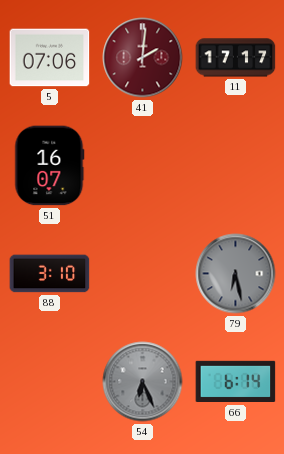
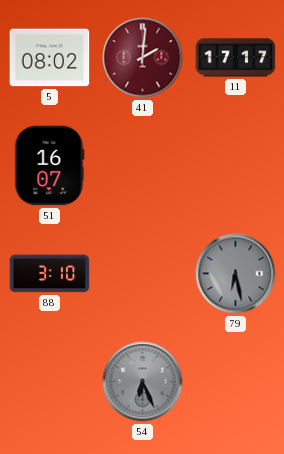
5: 07:06 -> 08:02
66: 6:14 -> none
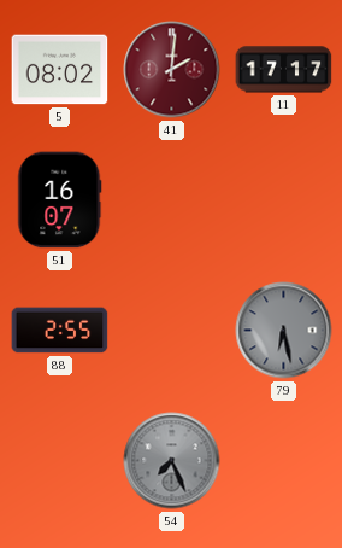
88: 3:10 -> 2:55
54: 6:26 -> 7:26
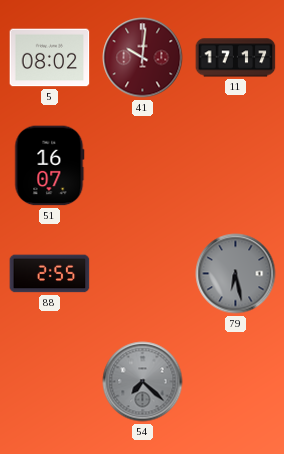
41: 2:01 -> 10:01
54: 7:26 -> 7:22
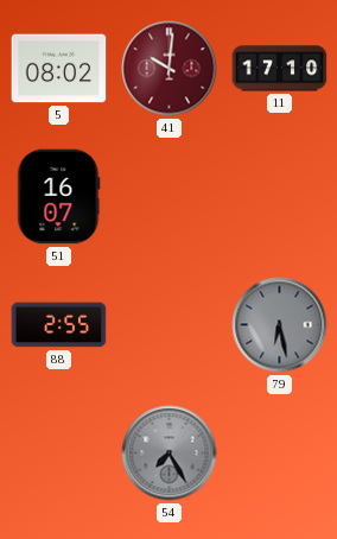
11: 17:17 -> 17:10
54: 7:22 -> 7:25
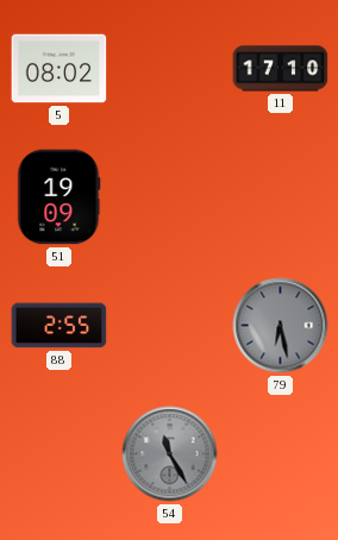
41: 10:01 -> none
51: 16:07 -> 19:09
54: 7:25 -> 11:25
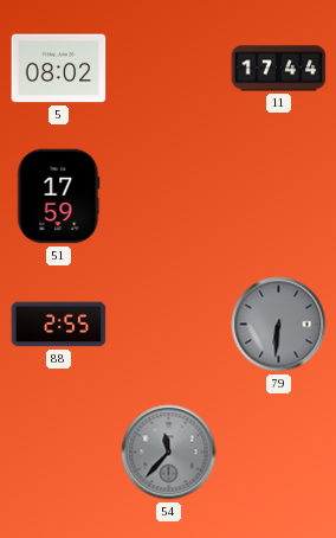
11: 17:10 -> 17:44
51: 19:09 -> 17:59
79: 6:28 -> 6:31
54: 11:25 -> 11:37
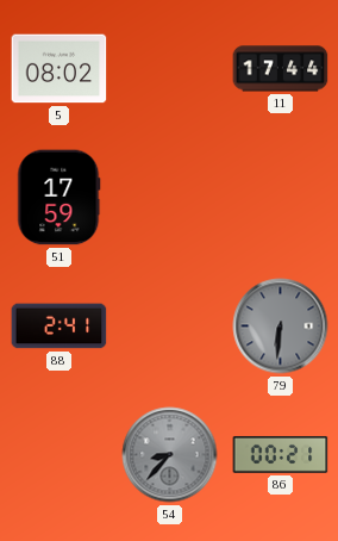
88: 2:55 -> 2:41
54: 11:37 -> 8:37
86: none -> 00:21
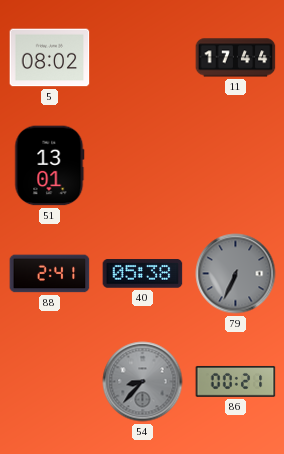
51: 17:59 -> 13:01
40: none -> 05:38
79: 6:31 -> 6:34
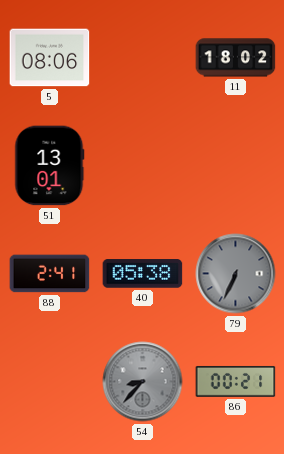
5: 08:02 -> 08:06
11: 17:44 -> 18:02
